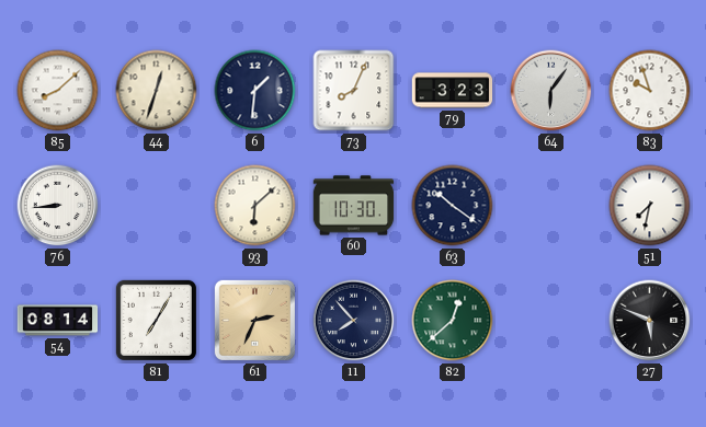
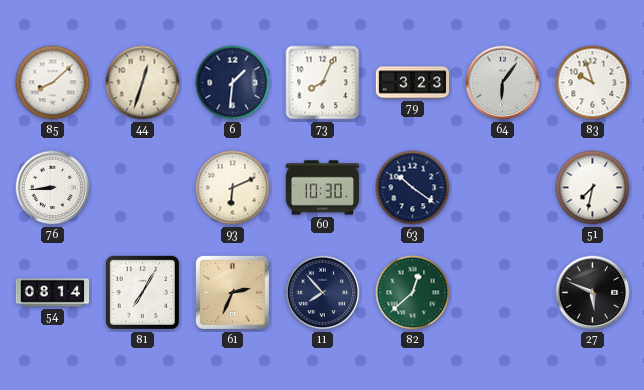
93: 6:08 -> 6:11
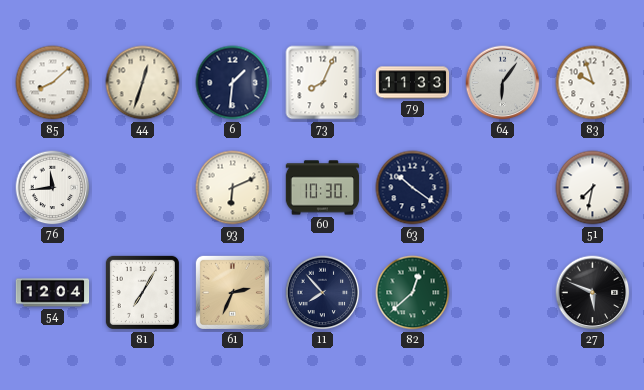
79: 3:23 -> 11:33
76: 8:44 -> 11:44
54: 08:14 -> 12:04
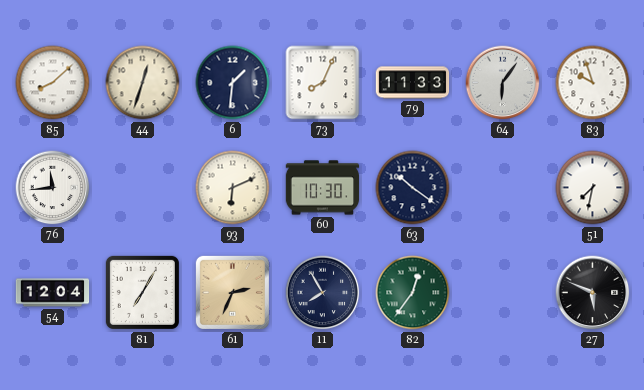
11: 7:53 -> 7:55
82: 12:38 -> 12:36
